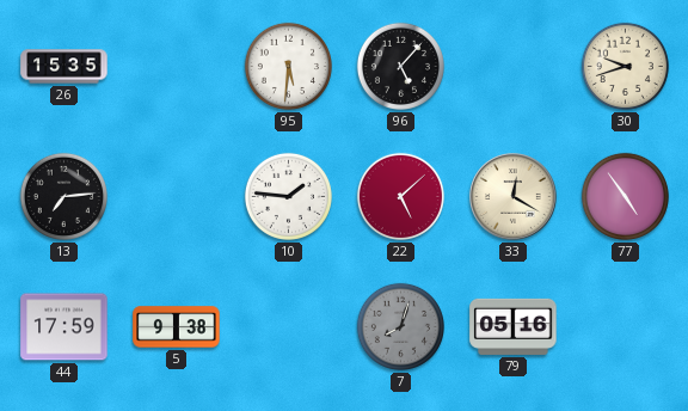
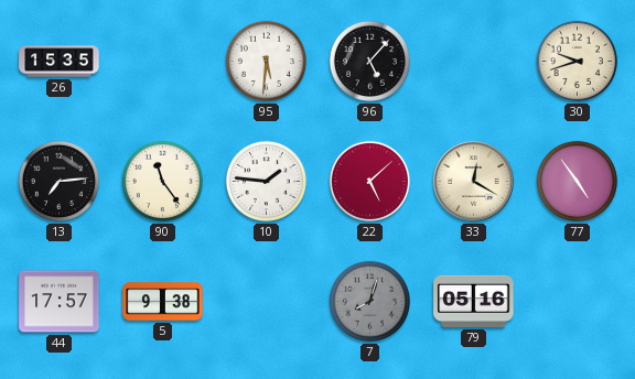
90: none -> 11:24
44: 17:59 -> 17:57
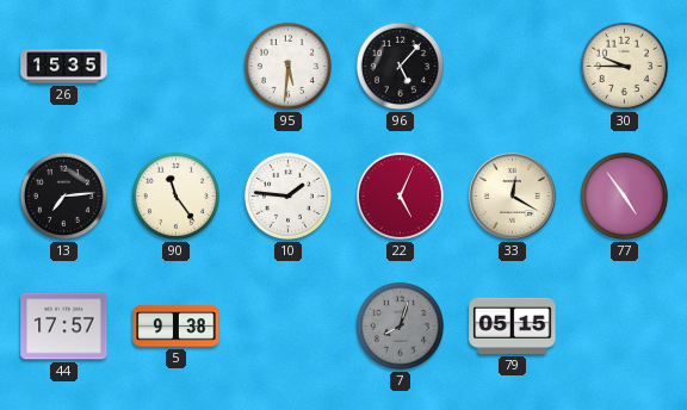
30: 9:42 -> 9:45
22: 5:08 -> 5:04
79: 05:16 -> 05:15
